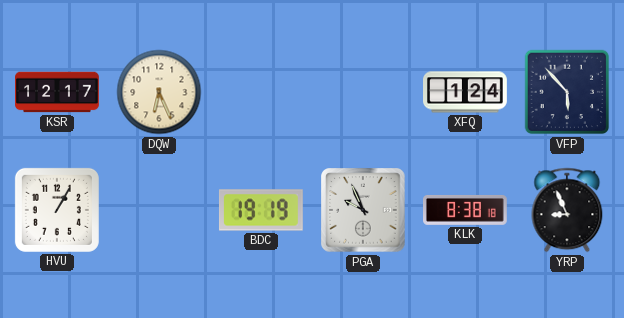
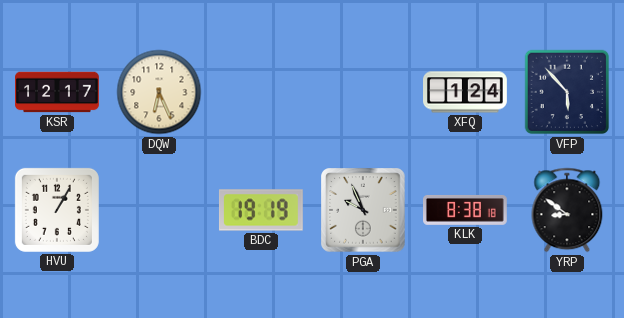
YRP: 8:56 -> 8:51
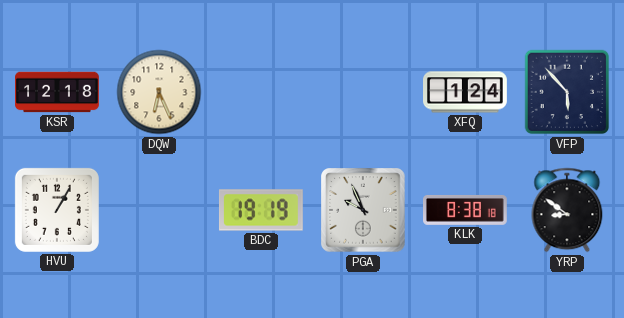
KSR: 12:17 -> 12:18
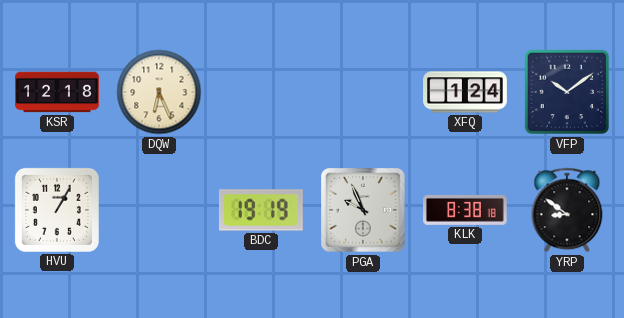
VFP: 5:53 -> 10:09
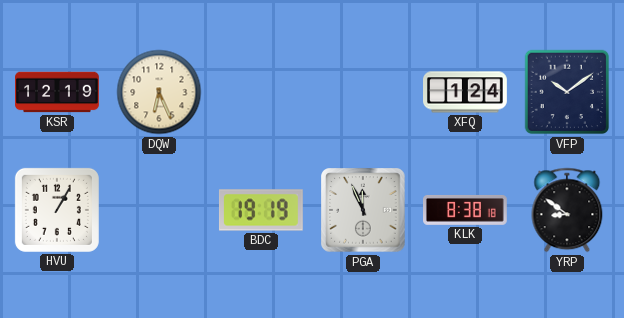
KSR: 12:18 -> 12:19
PGA: 9:56 -> 11:56
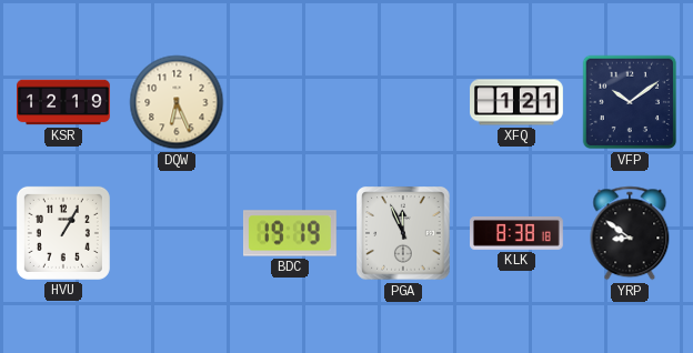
XFQ: 1:24 -> 1:21
